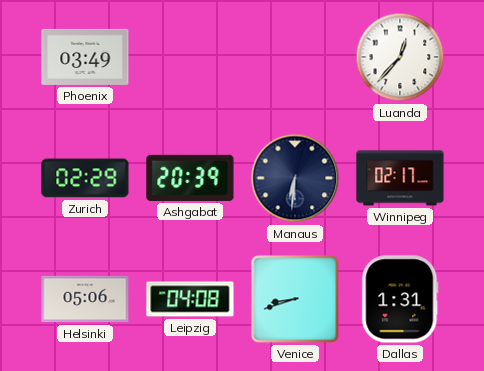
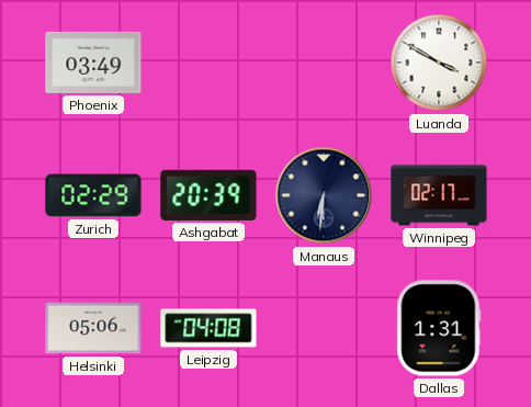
Luanda: 12:37 -> 3:50
Venice: 8:42 -> none
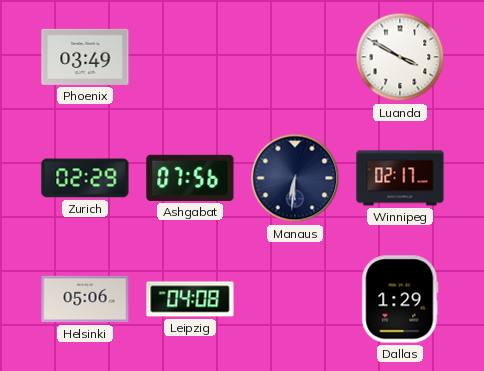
Ashgabat: 20:39 -> 07:56
Dallas: 1:31 -> 1:29
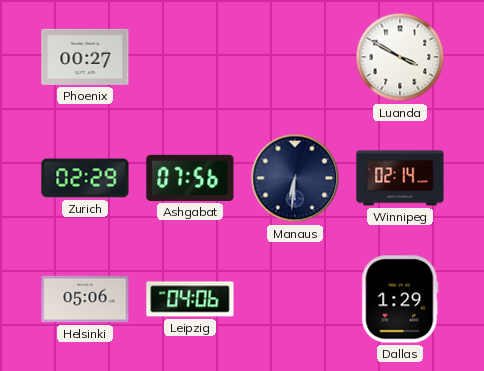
Phoenix: 03:49 -> 00:27
Winnipeg: 02:17 -> 02:14
Leipzig: 04:08 -> 04:06
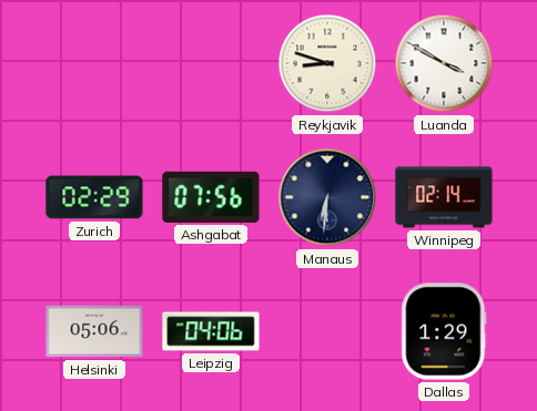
Phoenix: 00:27 -> none
Reykjavik: none -> 8:48
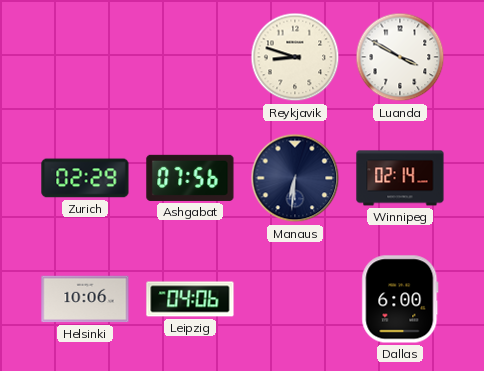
Helsinki: 05:06 -> 10:06
Dallas: 1:29 -> 6:00
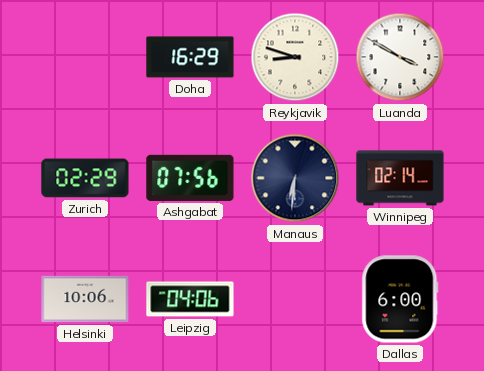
Doha: none -> 16:29
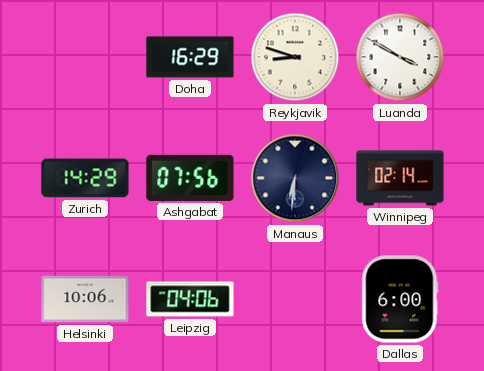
Zurich: 02:29 -> 14:29
